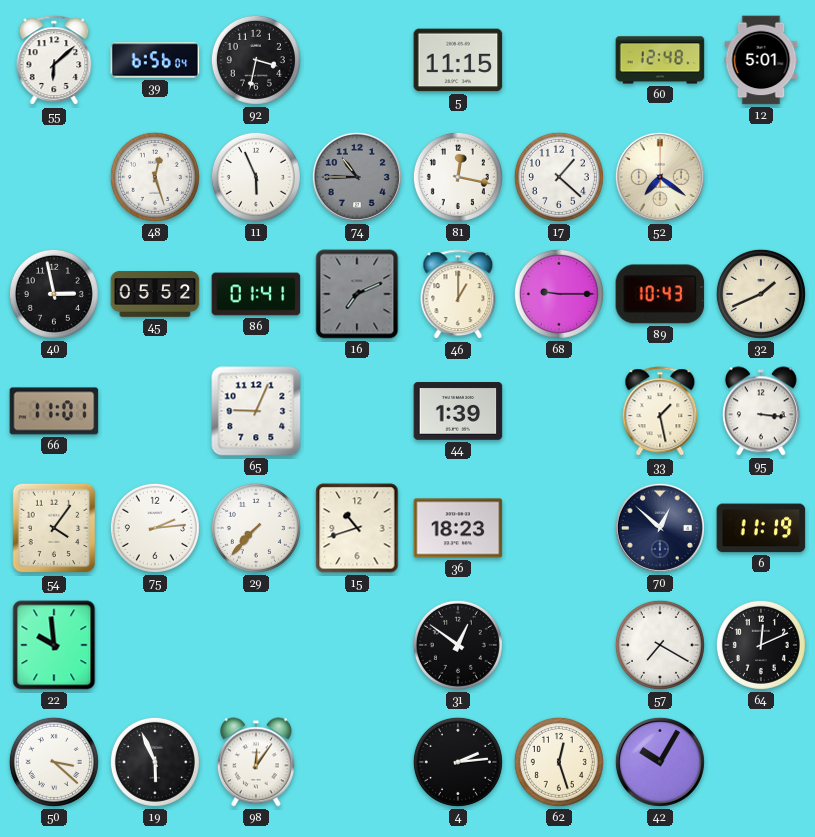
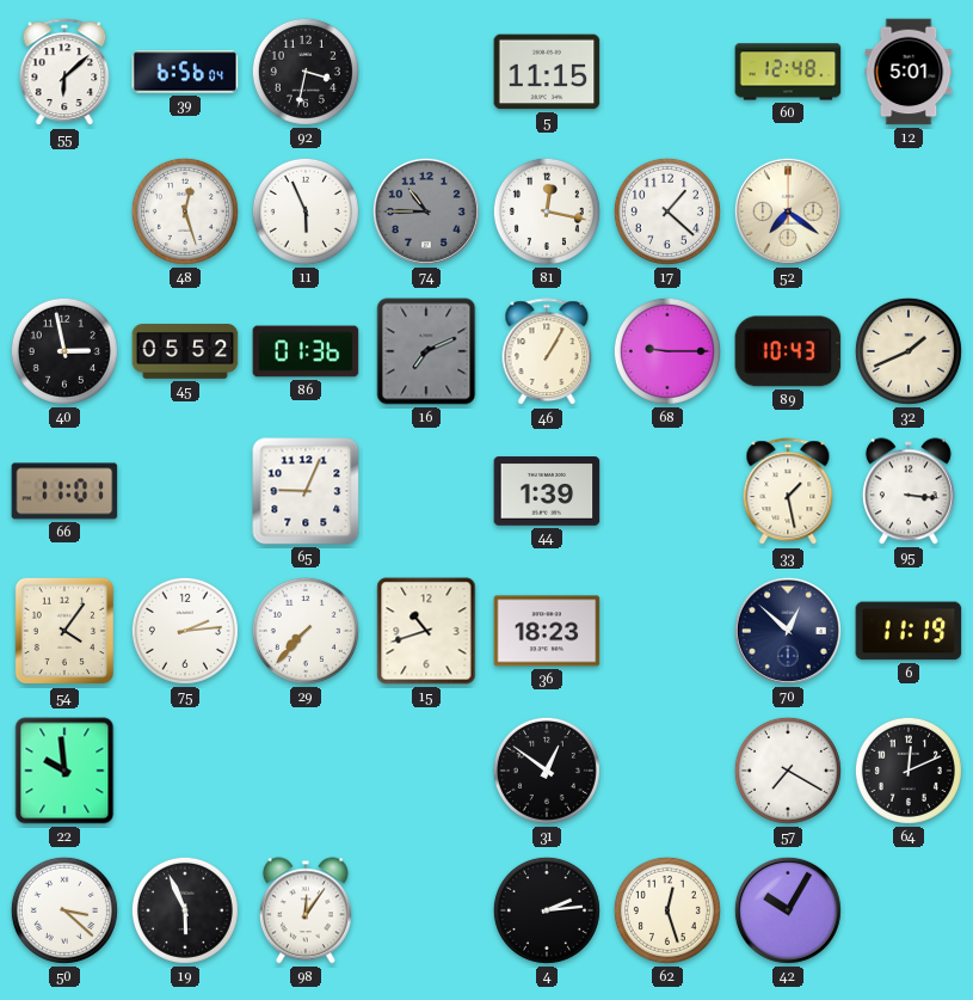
86: 01:41 -> 01:36
46: 1:00 -> 1:05
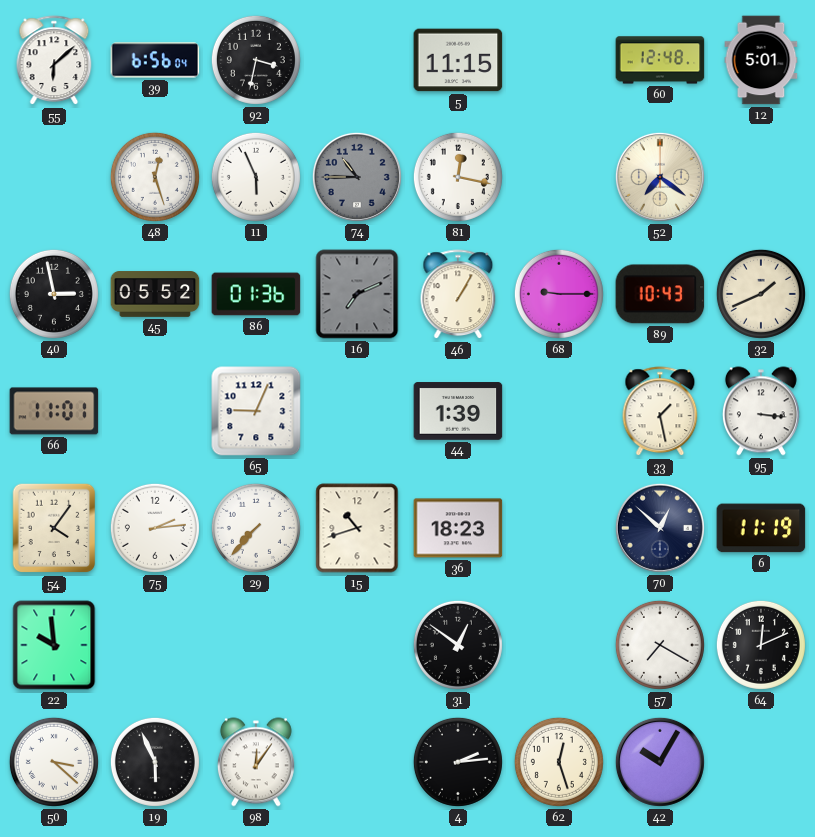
17: 1:22 -> none
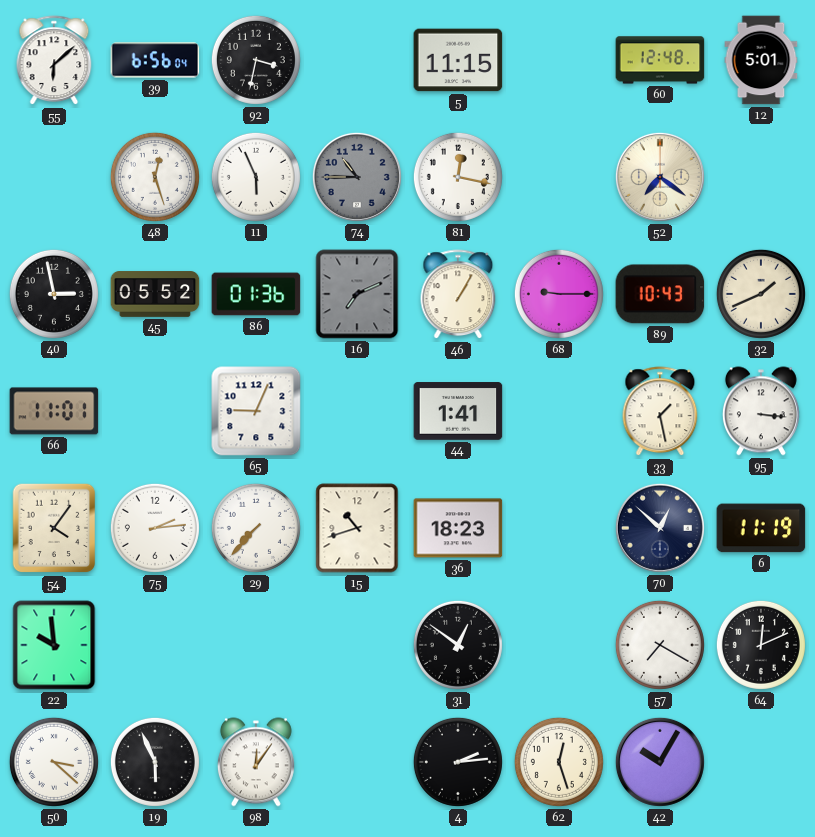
44: 1:39 -> 1:41
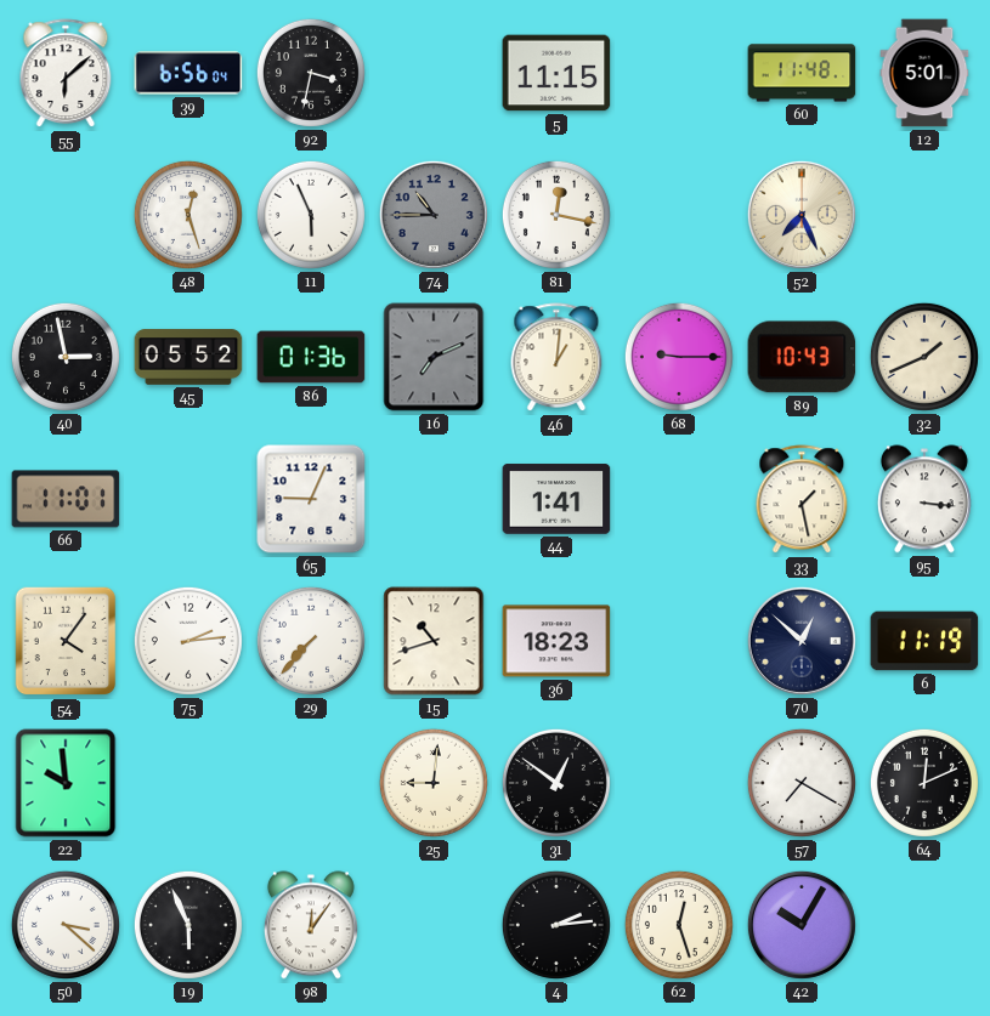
60: 12:48 -> 11:48
52: 7:21 -> 7:26
46: 1:05 -> 1:01
25: none -> 9:01
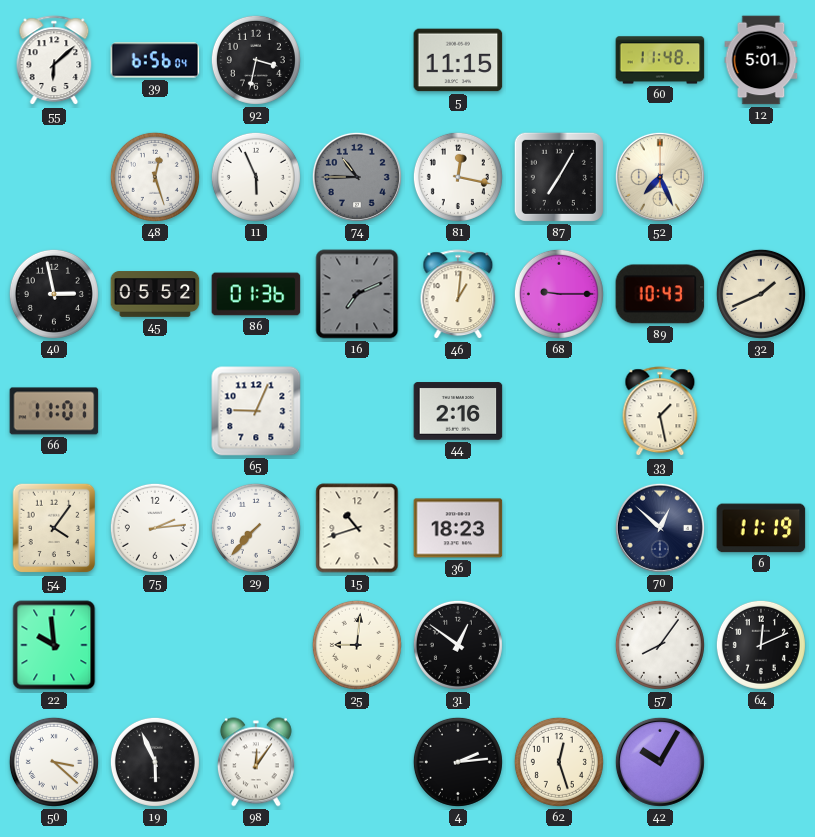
87: none -> 7:05
44: 1:41 -> 2:16
95: 3:16 -> none
57: 7:20 -> 8:06
